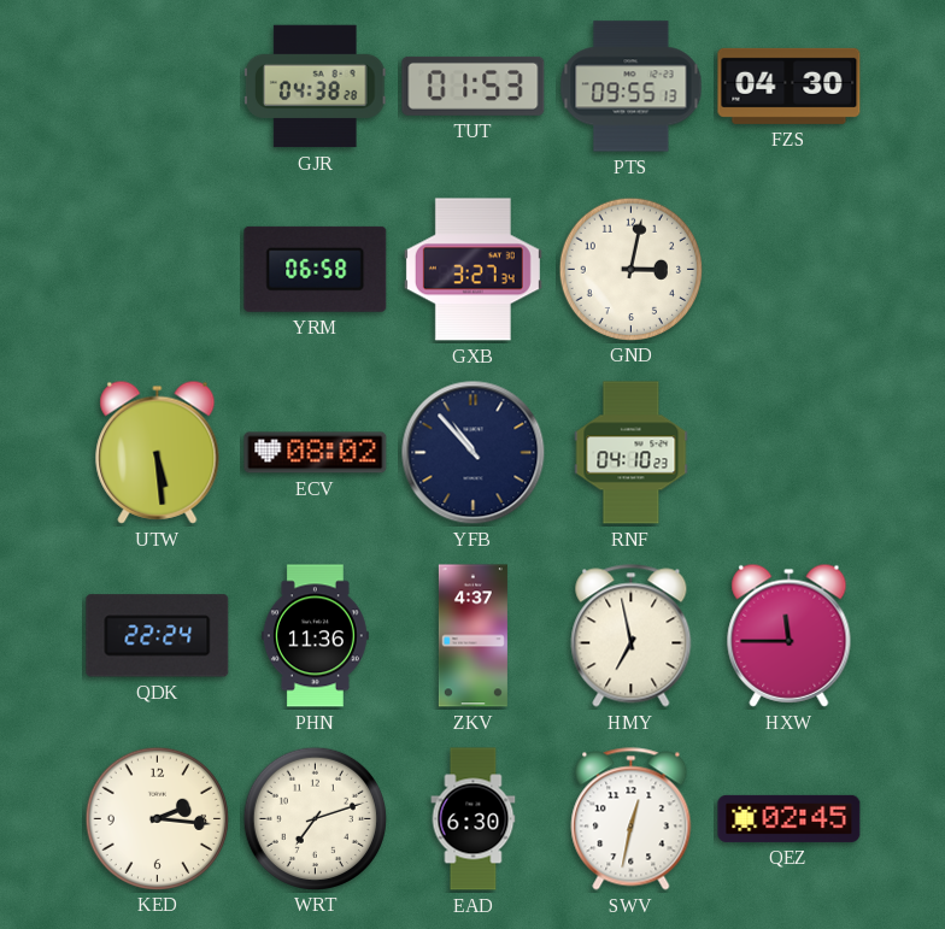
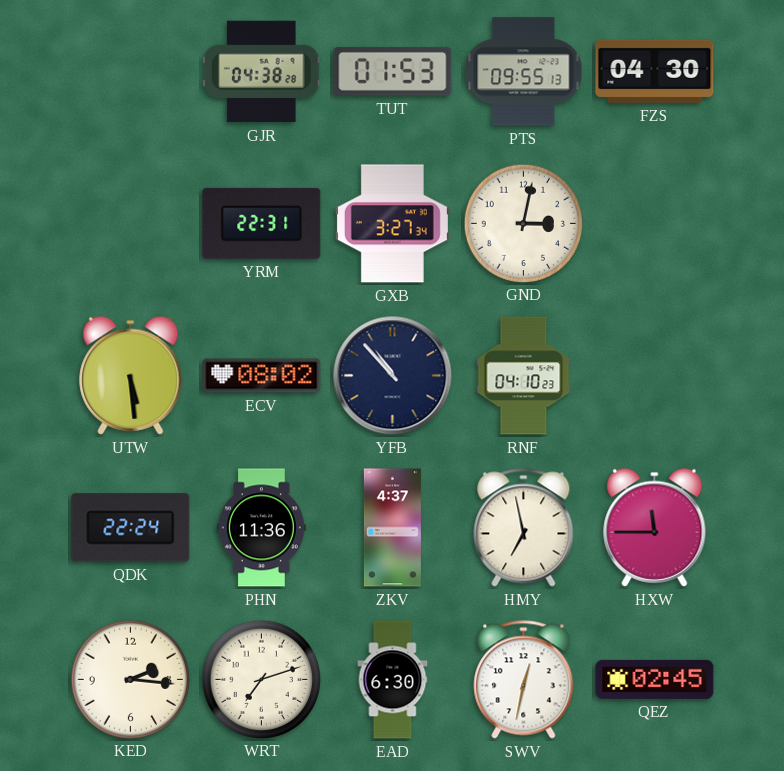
YRM: 06:58 -> 22:31
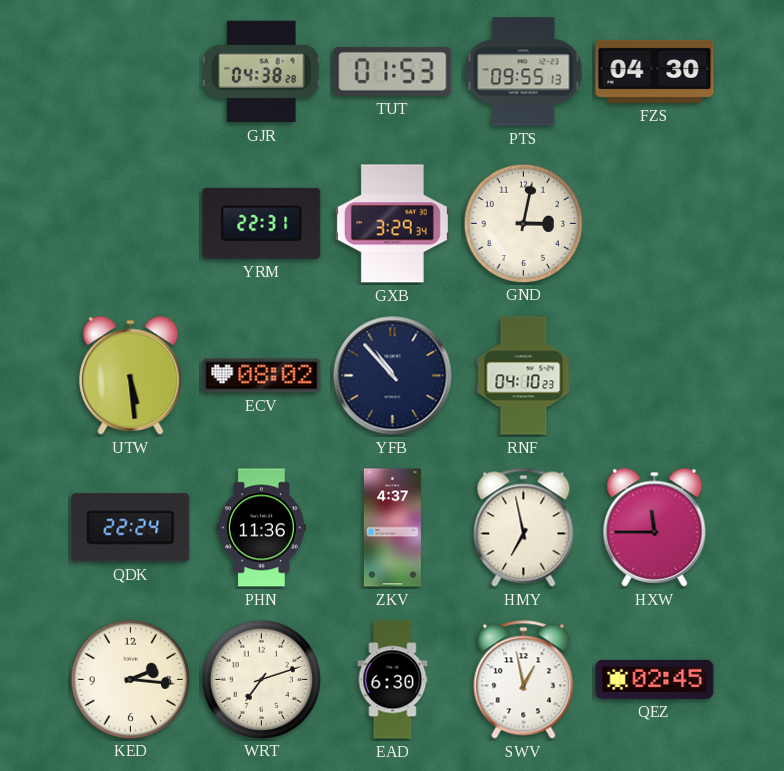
GXB: 3:27 -> 3:29
SWV: 12:32 -> 12:58
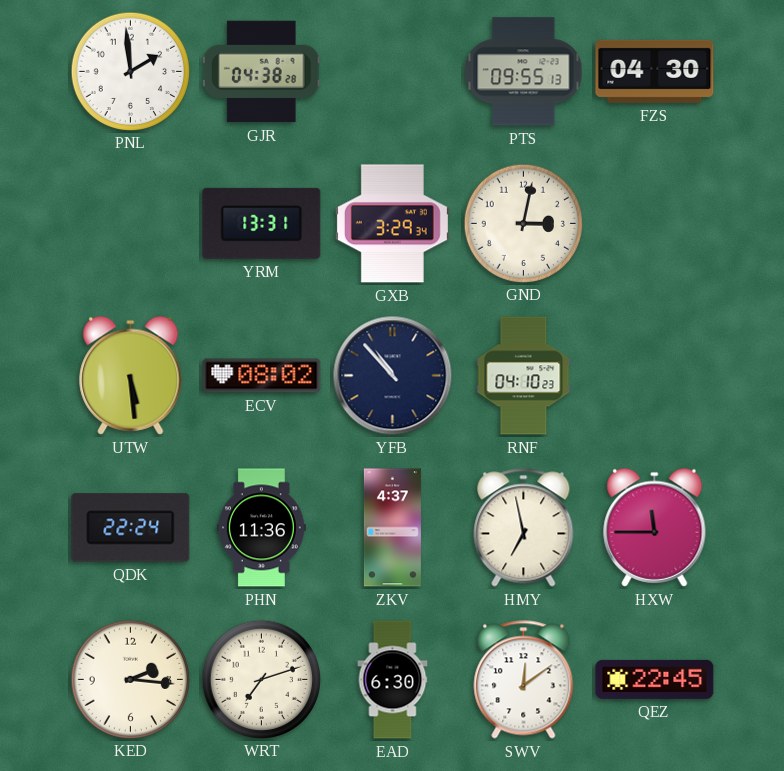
PNL: none -> 1:59
TUT: 01:53 -> none
YRM: 22:31 -> 13:31
SWV: 12:58 -> 12:09
QEZ: 02:45 -> 22:45
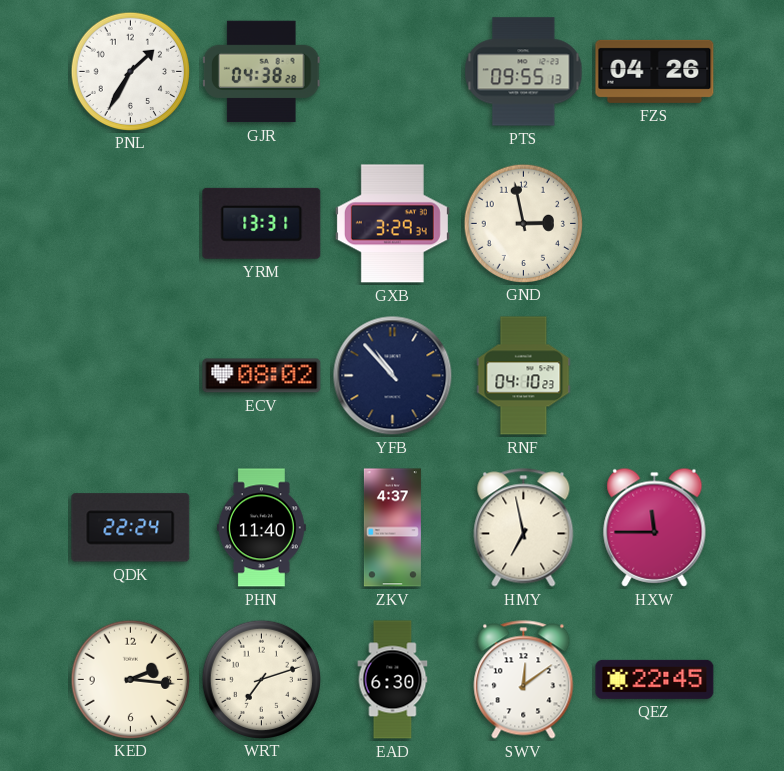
PNL: 1:59 -> 1:35
FZS: 04:30 -> 04:26
GND: 3:02 -> 2:58
UTW: 5:29 -> none
PHN: 11:36 -> 11:40
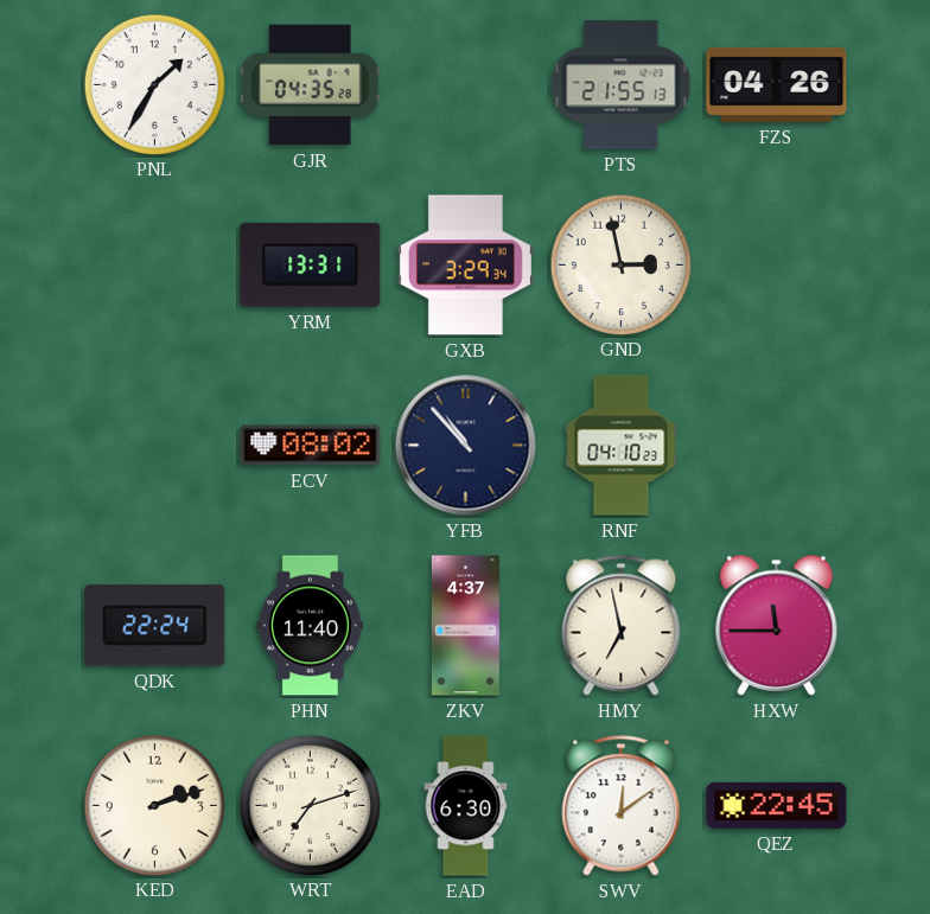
GJR: 04:38 -> 04:35
PTS: 09:55 -> 21:55
KED: 2:16 -> 2:12
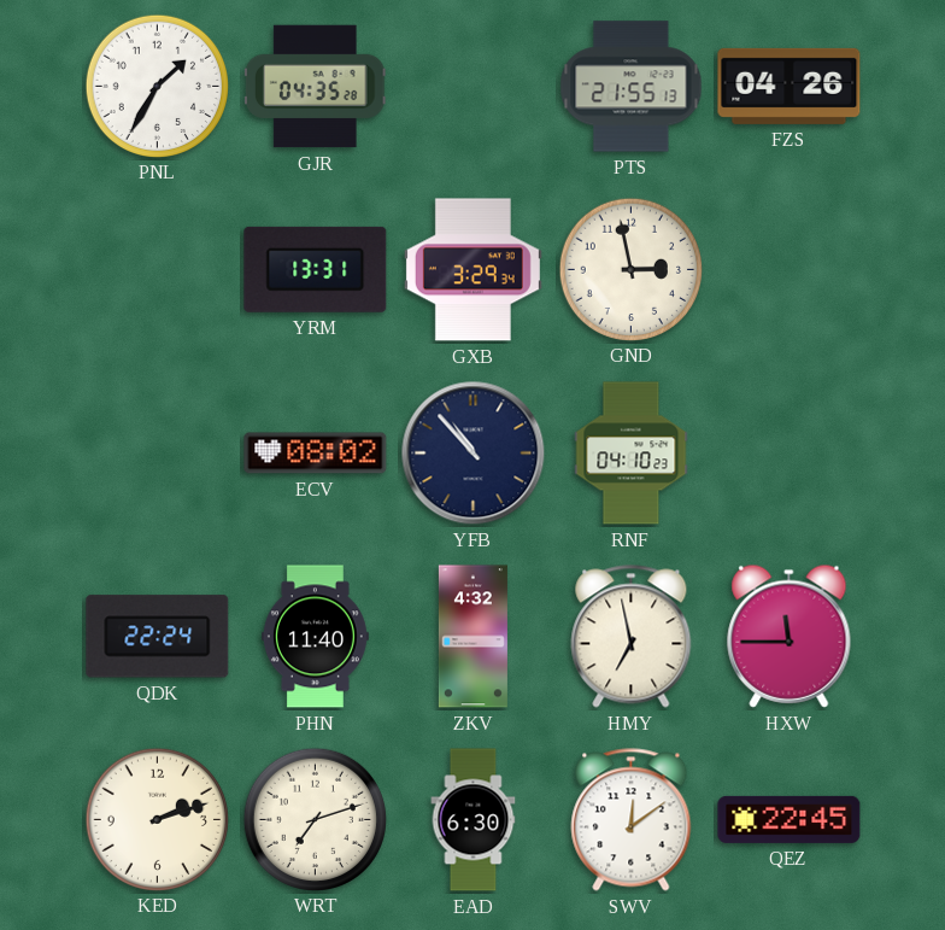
ZKV: 4:37 -> 4:32
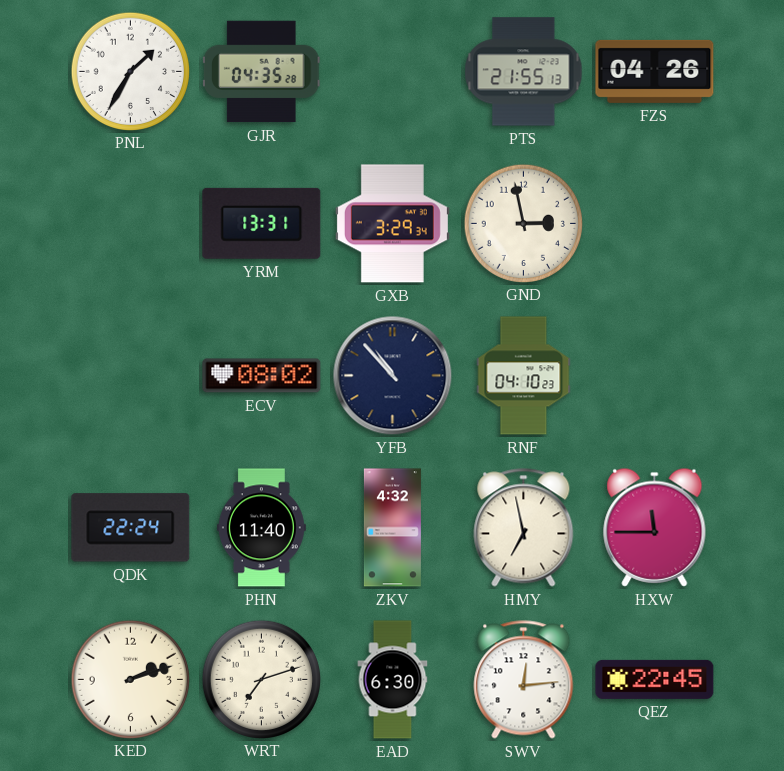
SWV: 12:09 -> 12:14
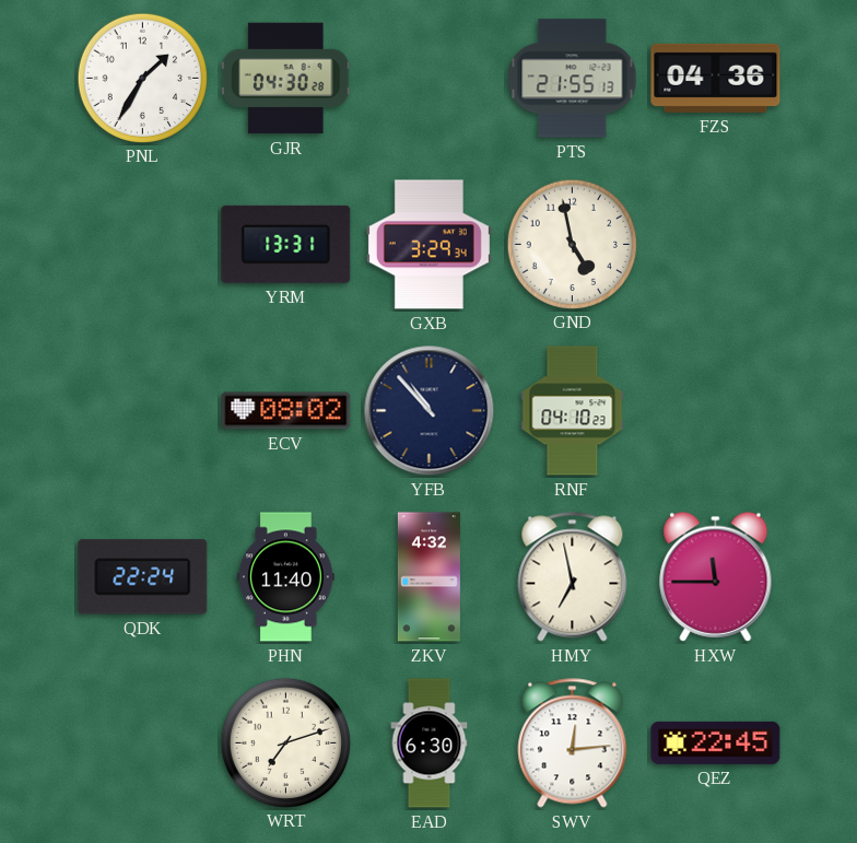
GJR: 04:35 -> 04:30
FZS: 04:26 -> 04:36
GND: 2:58 -> 4:58
KED: 2:12 -> none
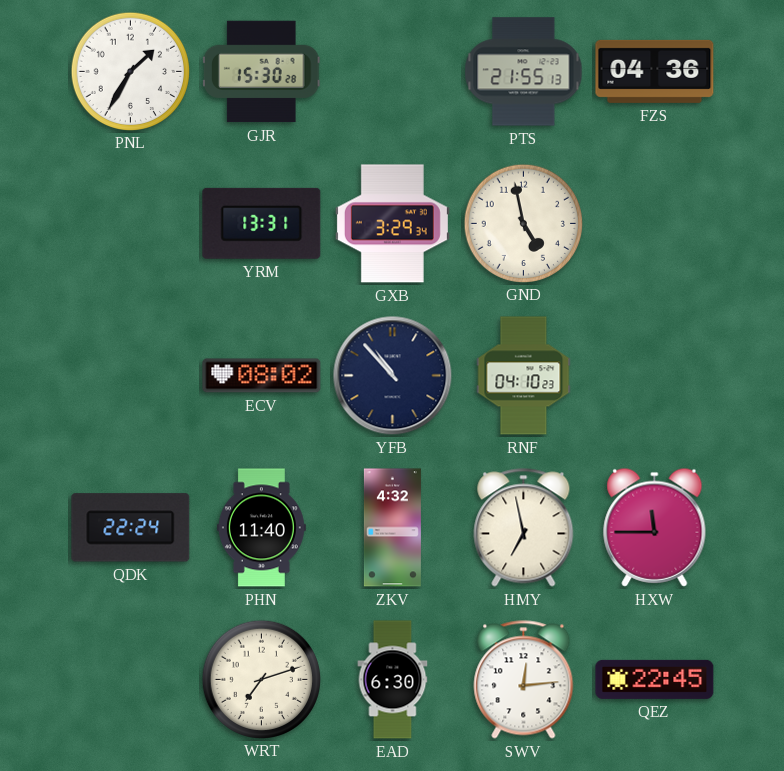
GJR: 04:30 -> 15:30
